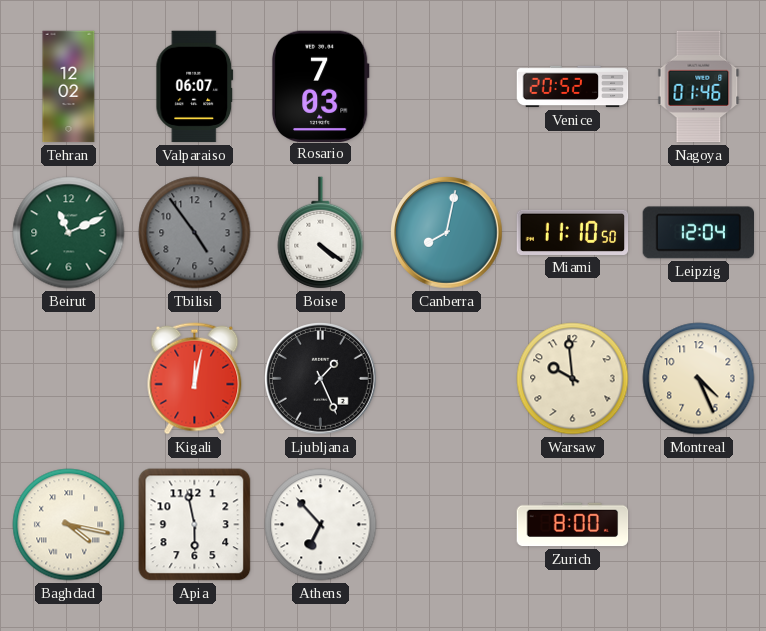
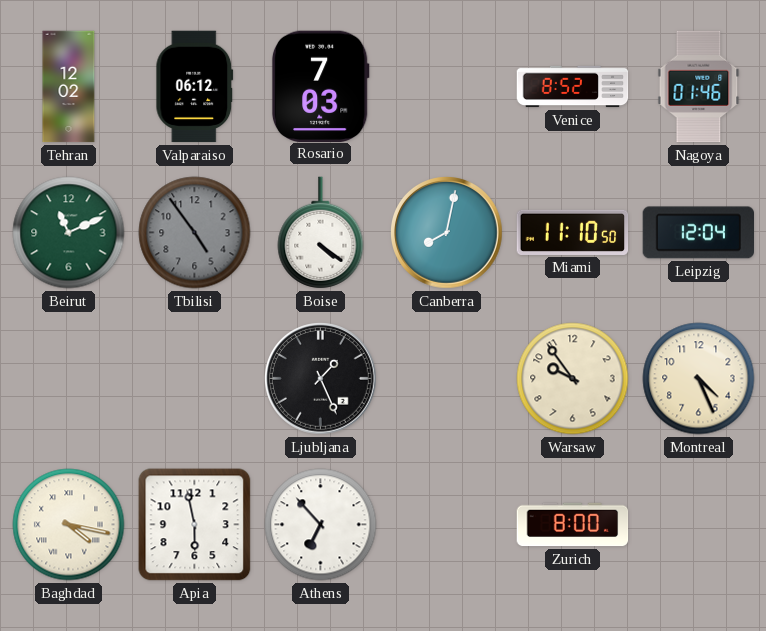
Valparaiso: 06:07 -> 06:12
Venice: 20:52 -> 8:52
Kigali: 12:02 -> none
Warsaw: 9:59 -> 9:54
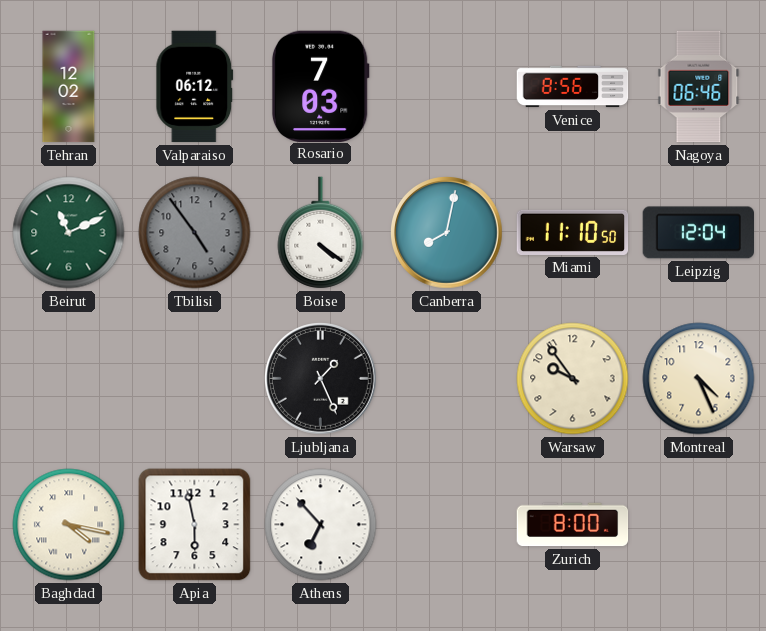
Venice: 8:52 -> 8:56
Nagoya: 01:46 -> 06:46
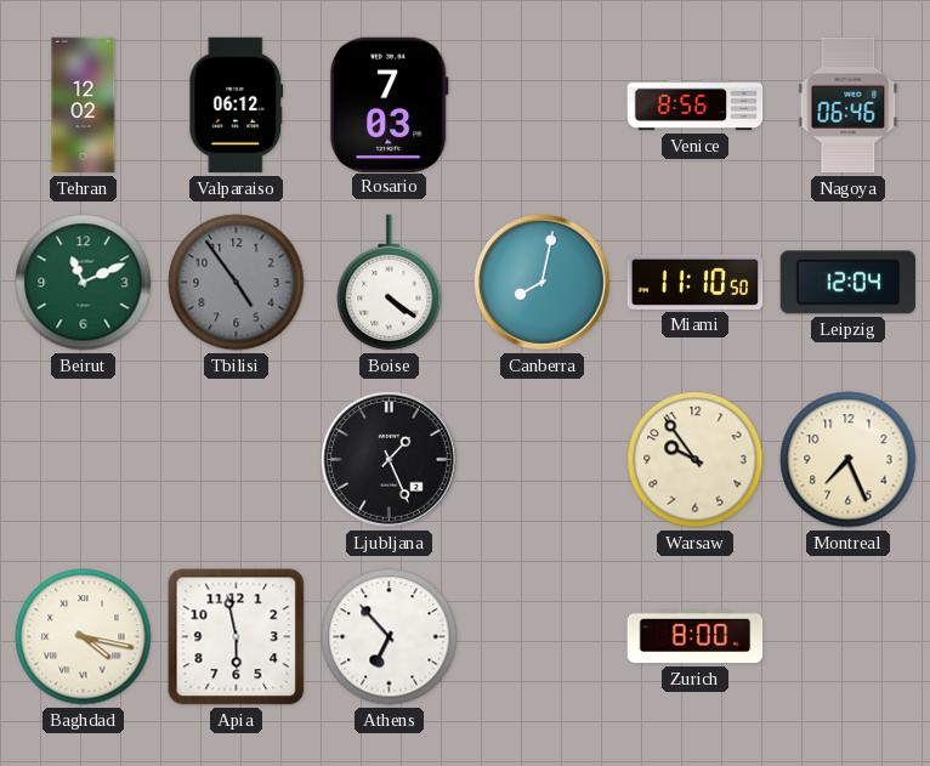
Montreal: 4:26 -> 7:26
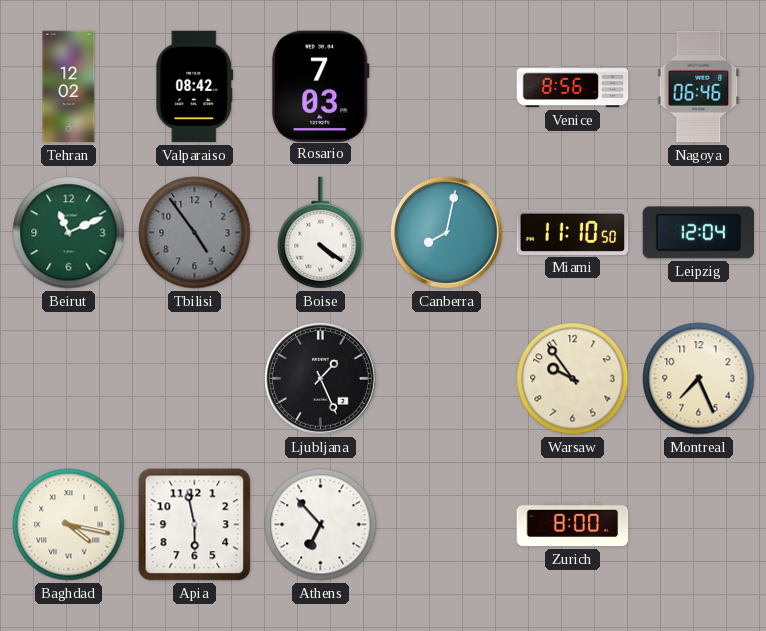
Valparaiso: 06:12 -> 08:42
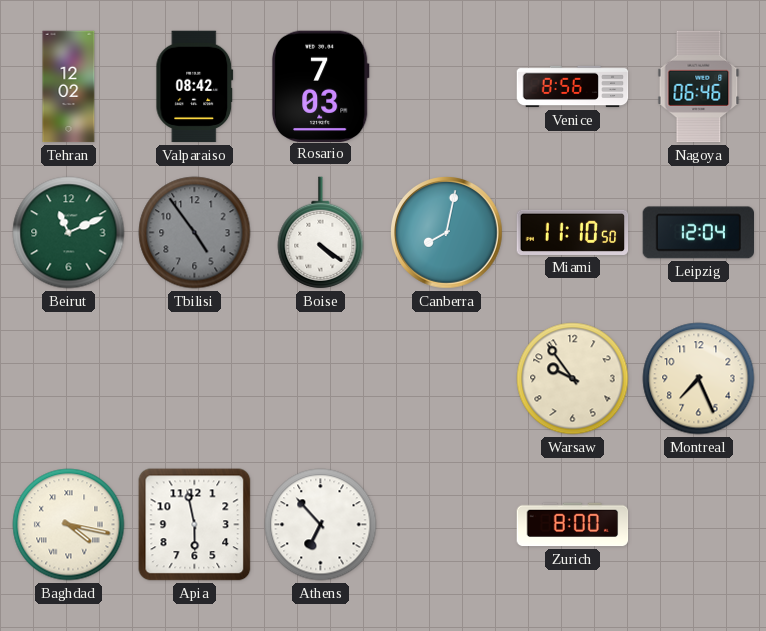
Ljubljana: 1:26 -> none
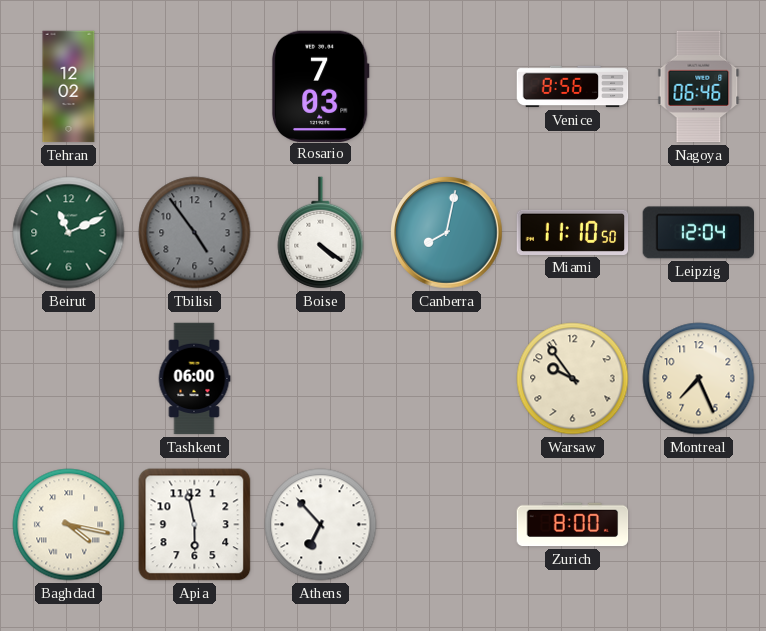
Valparaiso: 08:42 -> none
Tashkent: none -> 06:00
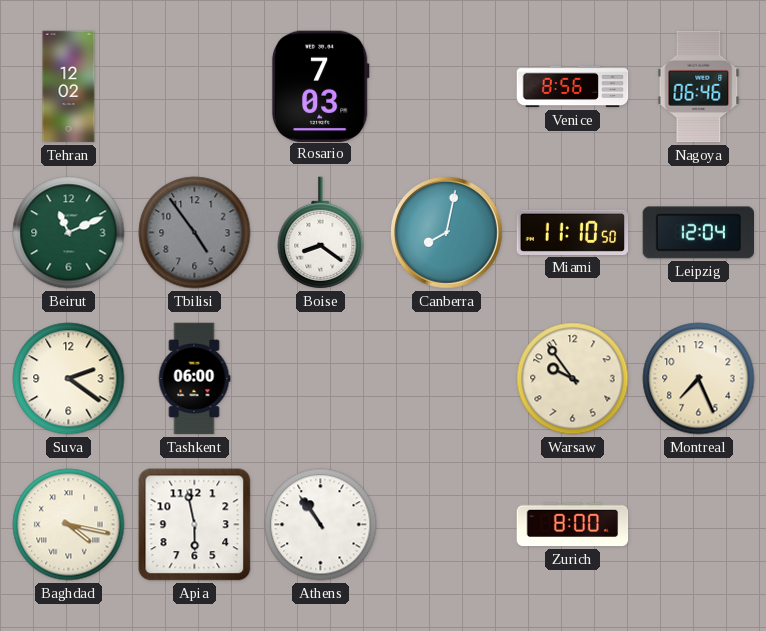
Boise: 4:21 -> 8:21
Suva: none -> 2:21
Athens: 6:53 -> 10:54
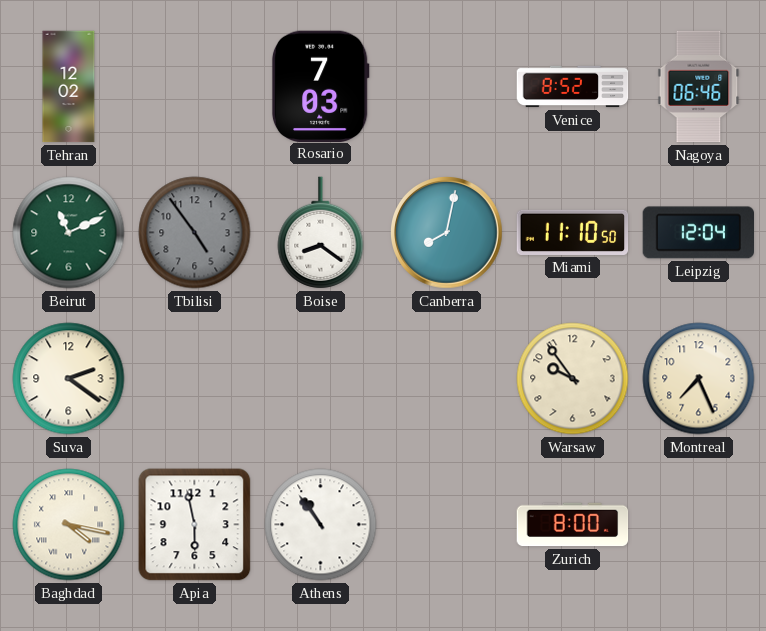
Venice: 8:56 -> 8:52
Tashkent: 06:00 -> none
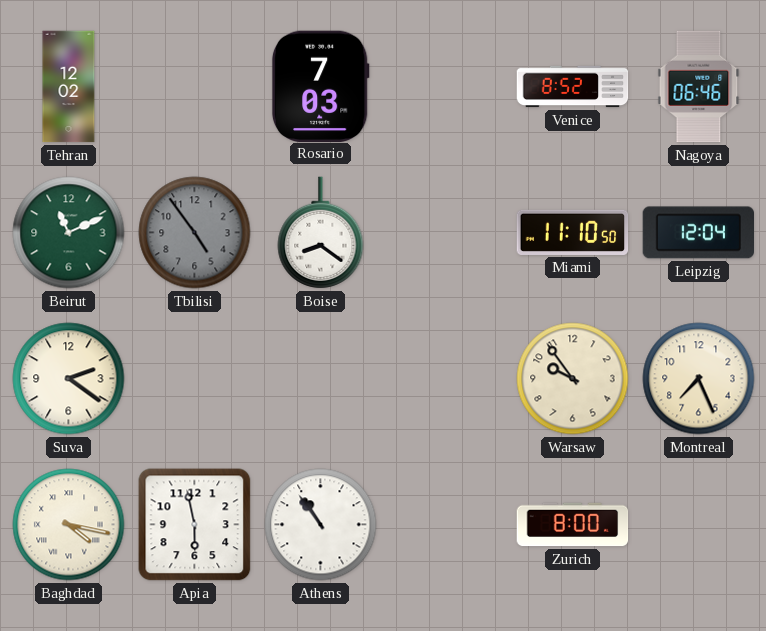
Canberra: 8:02 -> none
